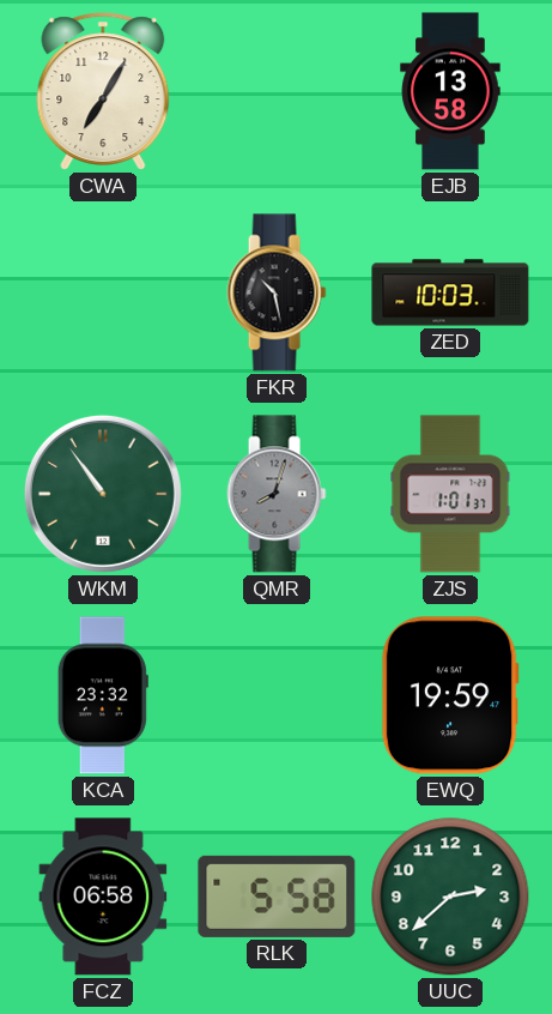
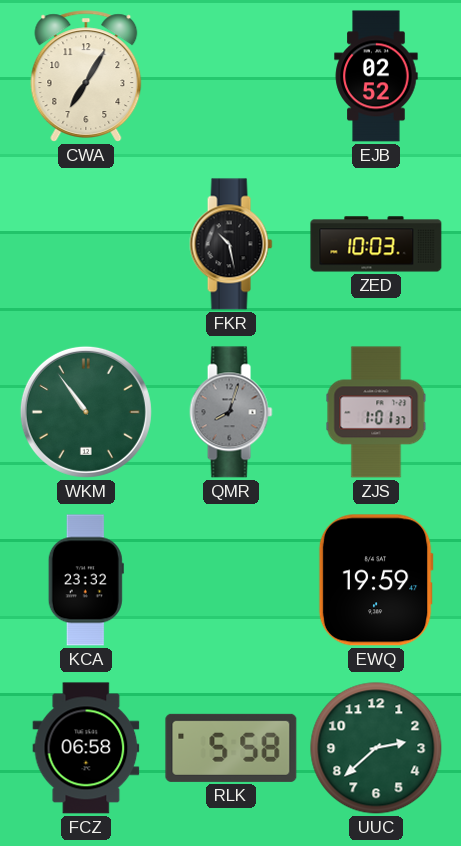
EJB: 13:58 -> 02:52
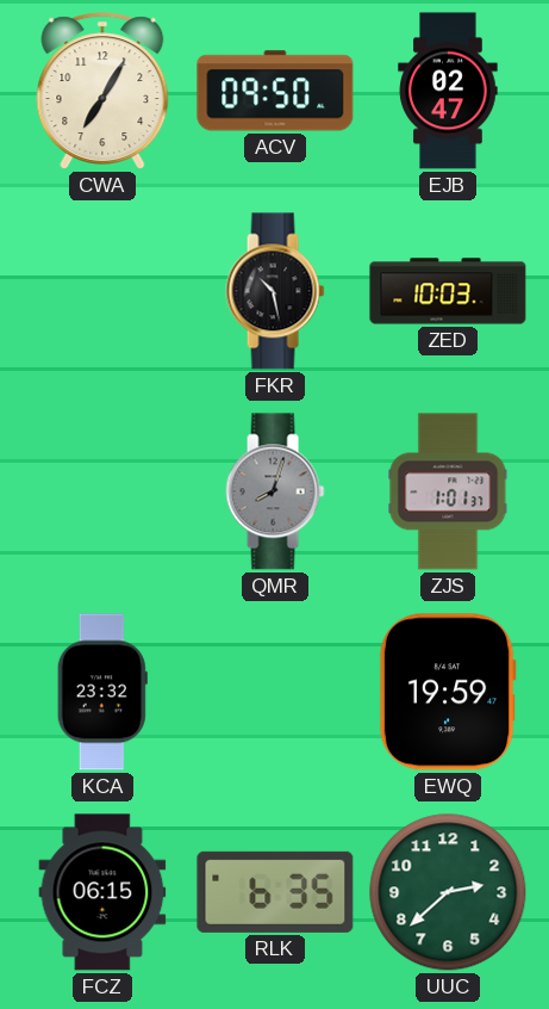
ACV: none -> 09:50
EJB: 02:52 -> 02:47
WKM: 10:54 -> none
FCZ: 06:58 -> 06:15
RLK: 5:58 -> 6:35
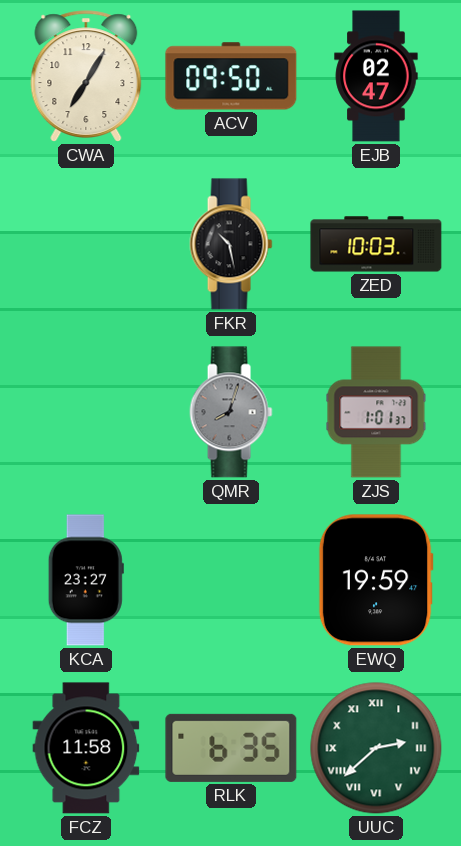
KCA: 23:32 -> 23:27
FCZ: 06:15 -> 11:58
UUC numerals: Arabic -> Roman
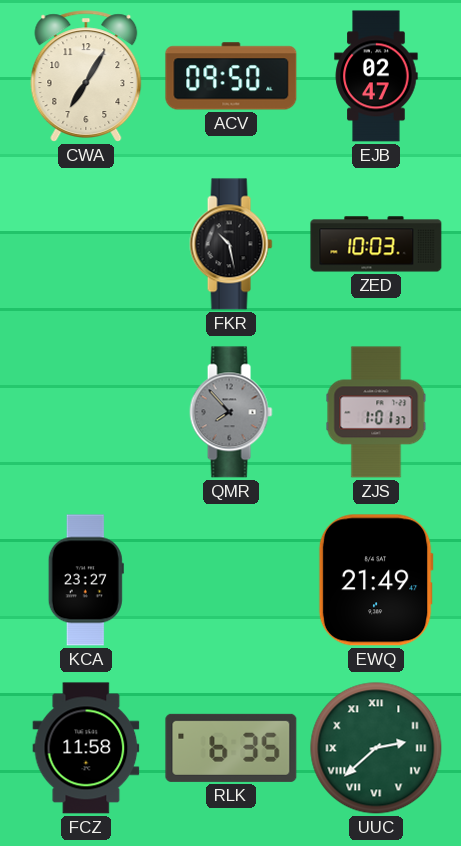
QMR: 8:03 -> 7:53
EWQ: 19:59 -> 21:49
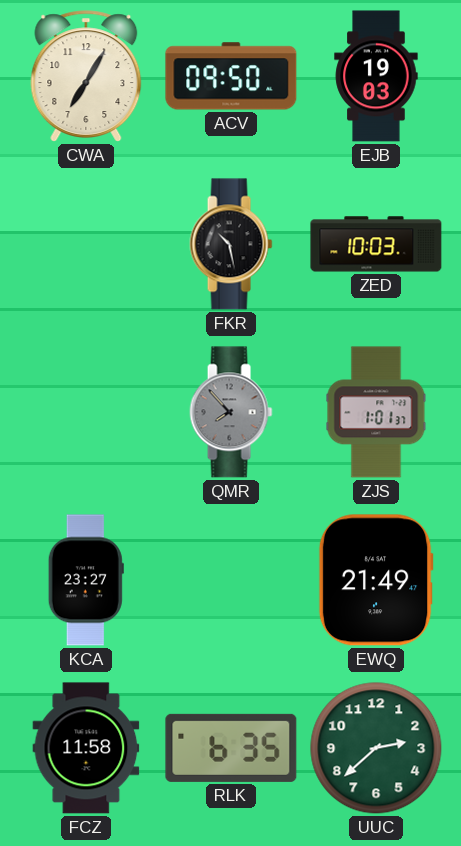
EJB: 02:47 -> 19:03
UUC numerals: Roman -> Arabic
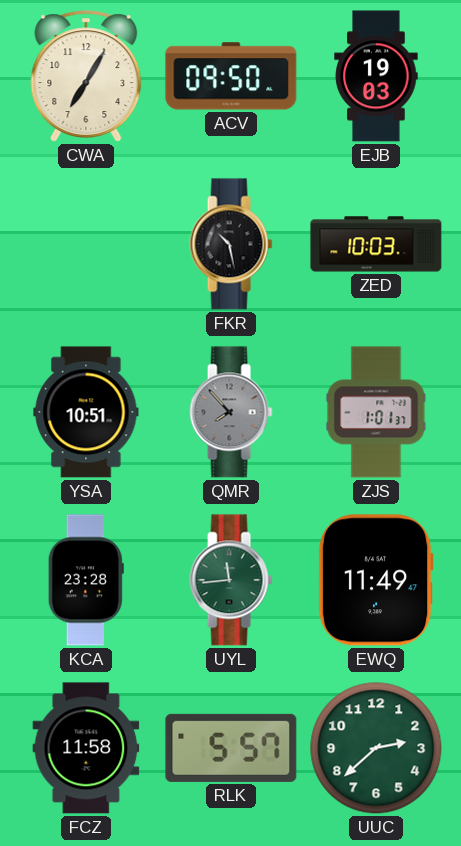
YSA: none -> 10:51
KCA: 23:27 -> 23:28
UYL: none -> 11:44
EWQ: 21:49 -> 11:49
RLK: 6:35 -> 5:57
